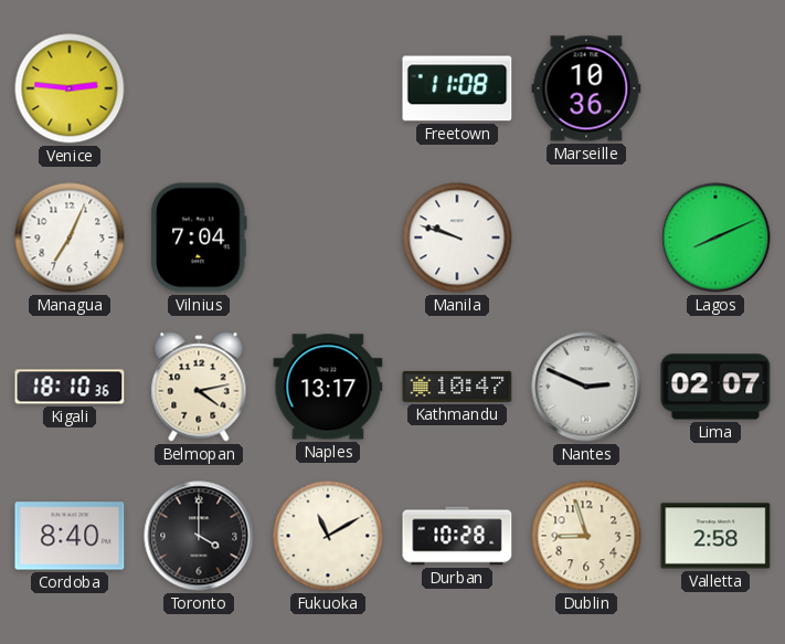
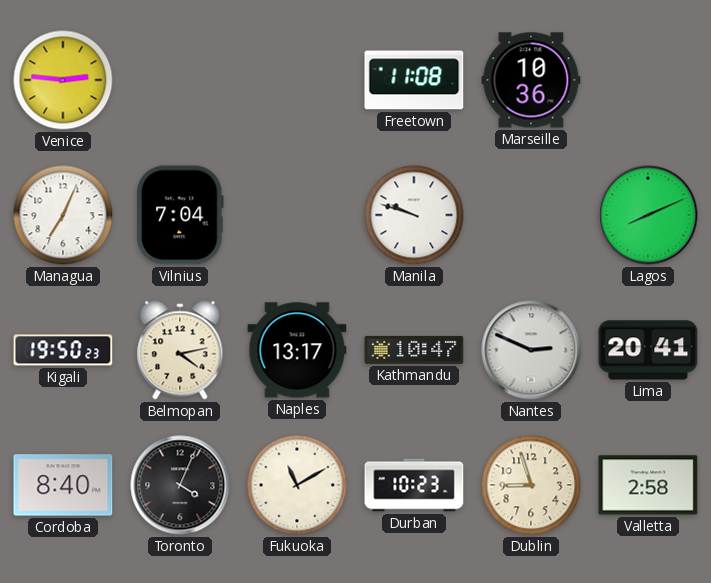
Kigali: 18:10 -> 19:50
Lima: 02:07 -> 20:41
Toronto: 4:00 -> 4:04
Durban: 10:28 -> 10:23
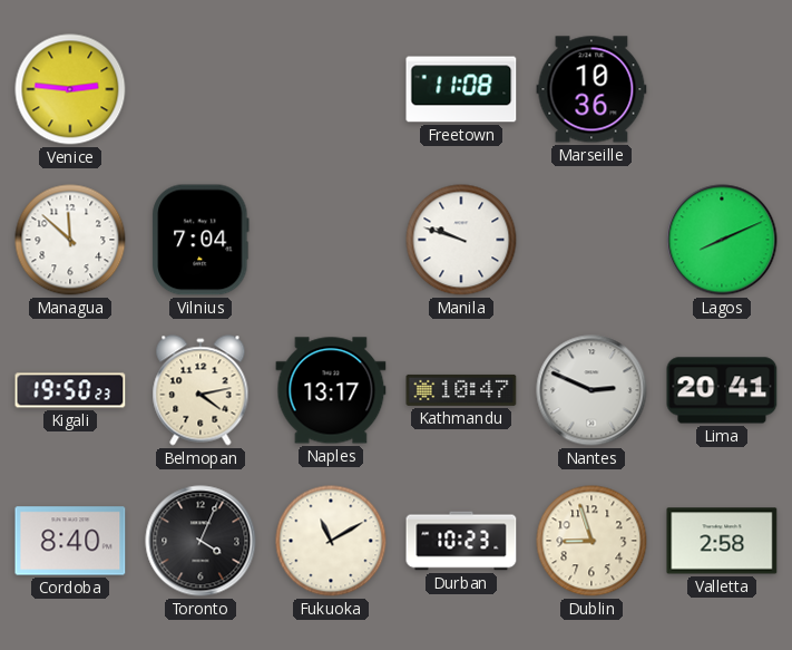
Managua: 7:04 -> 11:52
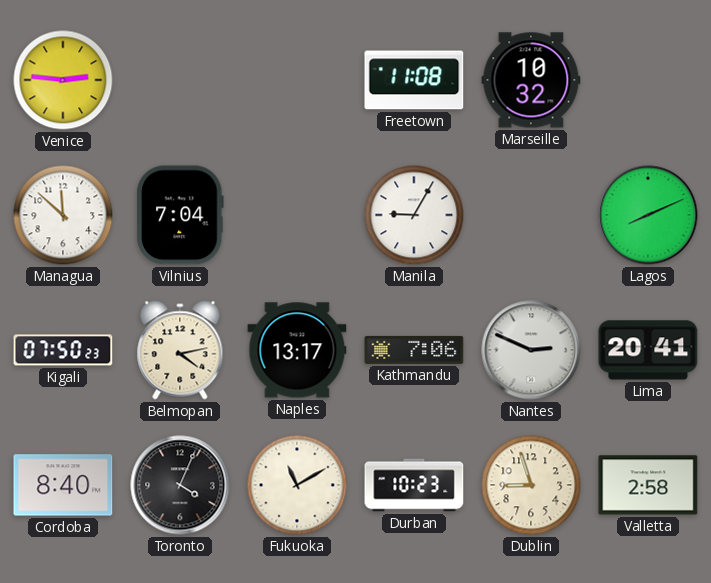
Marseille: 10:36 -> 10:32
Manila: 9:48 -> 9:05
Kigali: 19:50 -> 07:50
Kathmandu: 10:47 -> 7:06
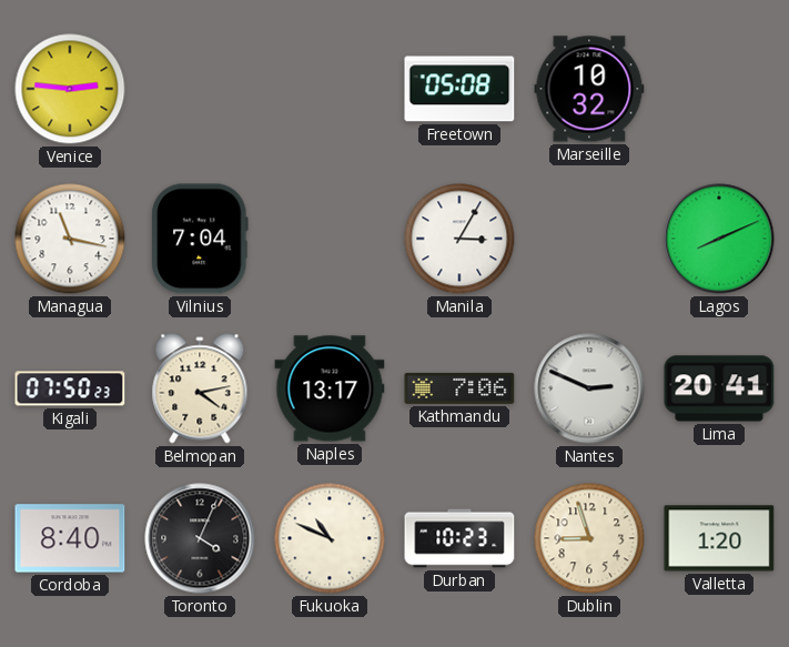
Freetown: 11:08 -> 05:08
Managua: 11:52 -> 11:17
Manila: 9:05 -> 3:05
Fukuoka: 11:10 -> 10:49
Valletta: 2:58 -> 1:20
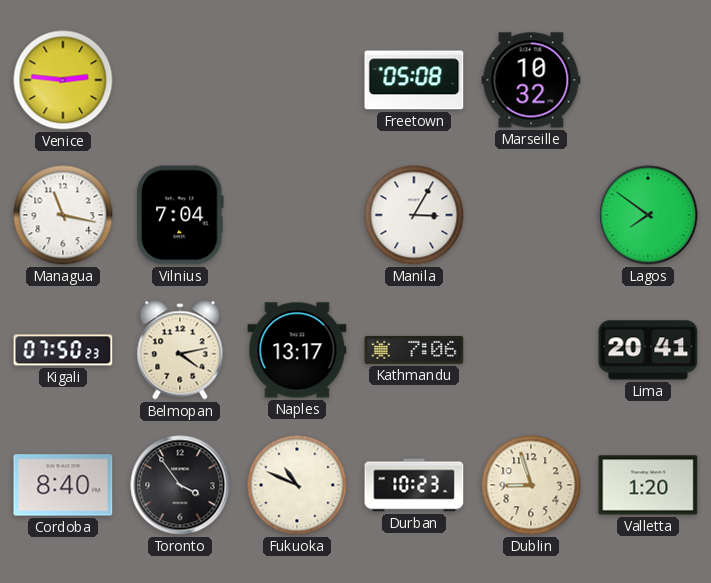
Lagos: 8:11 -> 7:51
Nantes: 2:49 -> none
Toronto: 4:04 -> 3:54
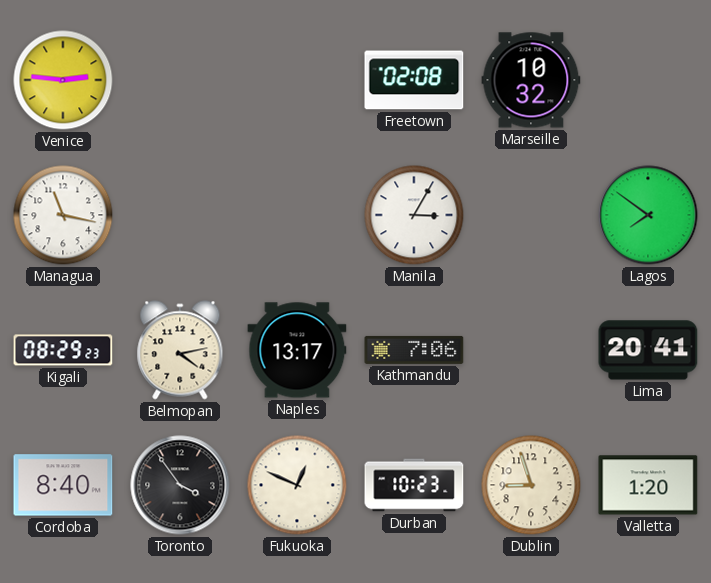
Freetown: 05:08 -> 02:08
Vilnius: 7:04 -> none
Kigali: 07:50 -> 08:29
Fukuoka: 10:49 -> 12:49
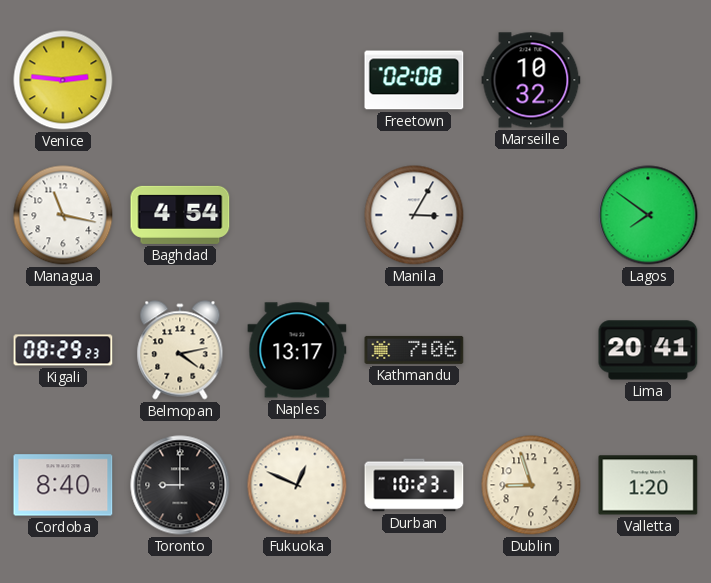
Baghdad: none -> 4:54
Toronto: 3:54 -> 9:00
